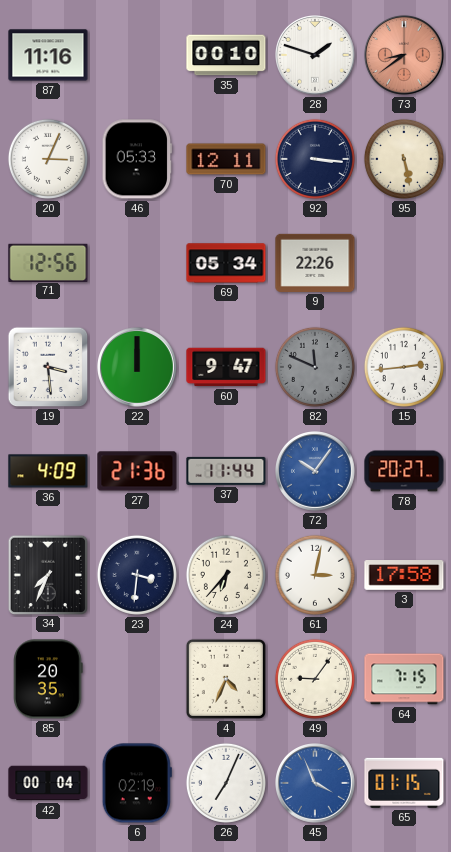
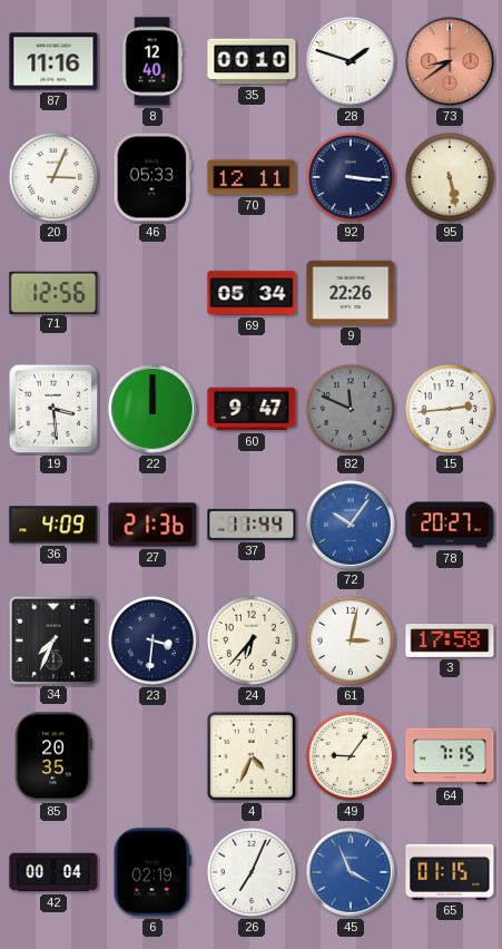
8: none -> 12:40
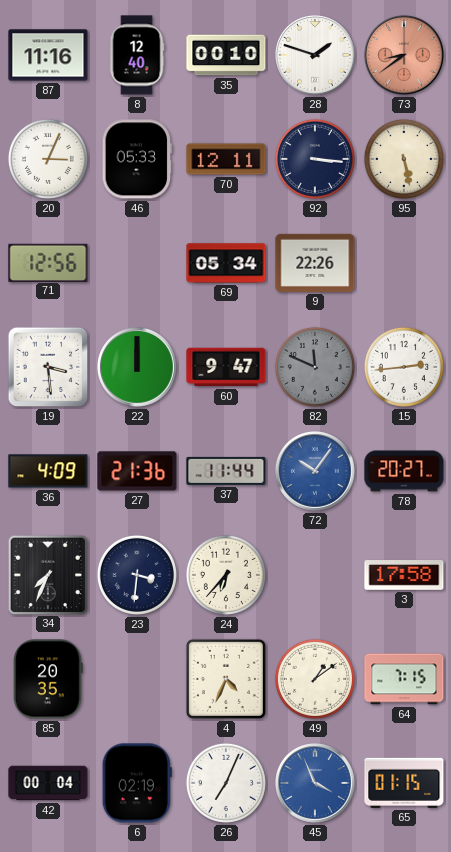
61: 3:02 -> none
49: 9:06 -> 1:09
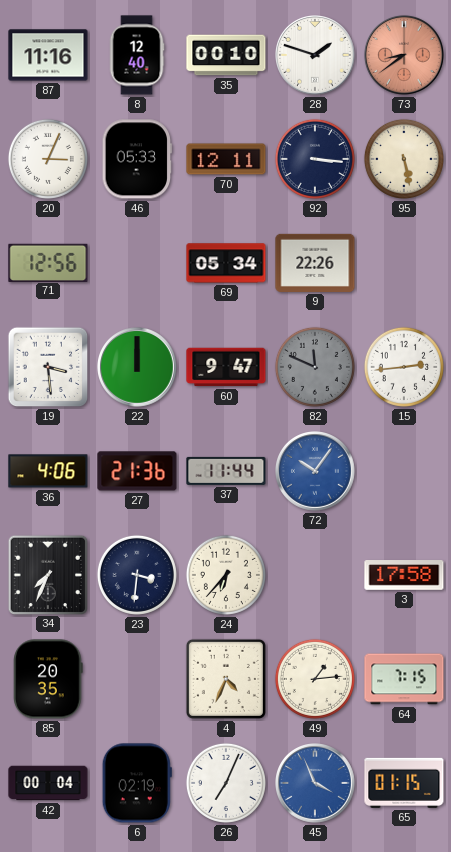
36: 4:09 -> 4:06
78: 20:27 -> none
49: 1:09 -> 1:14
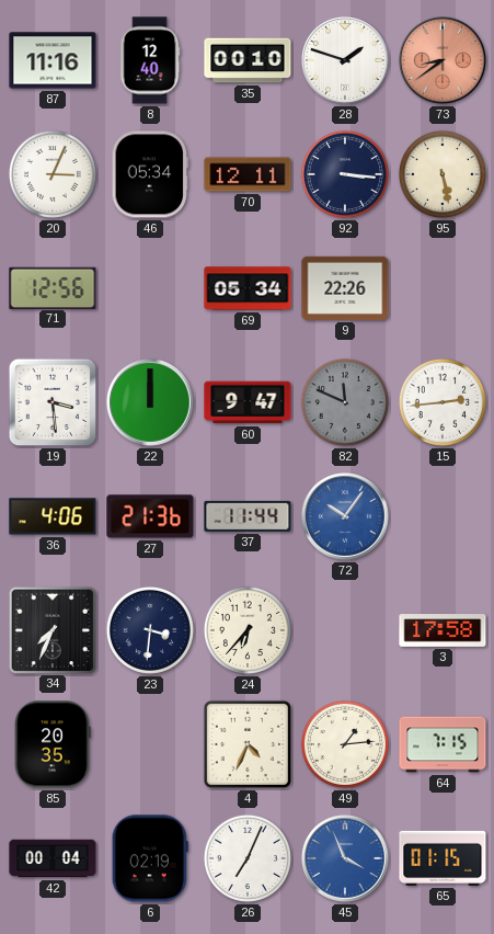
46: 05:33 -> 05:34
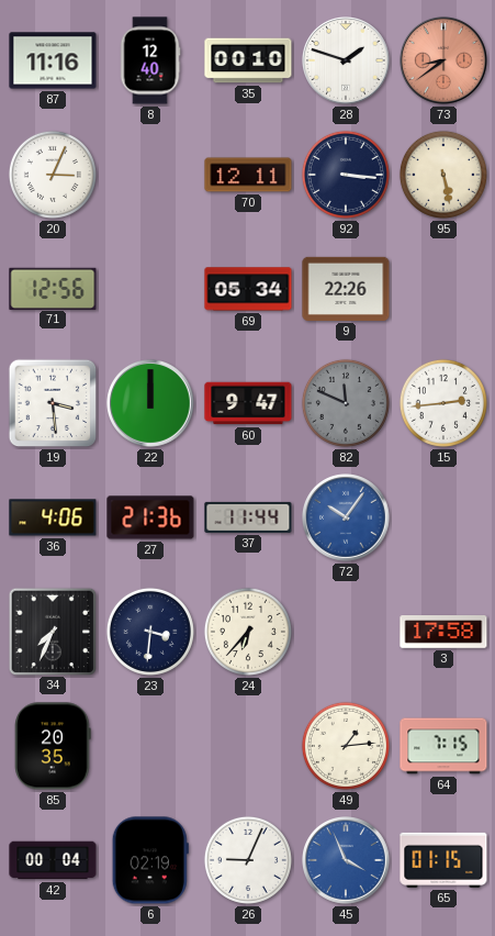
46: 05:34 -> none
4: 4:34 -> none
26: 7:04 -> 9:04
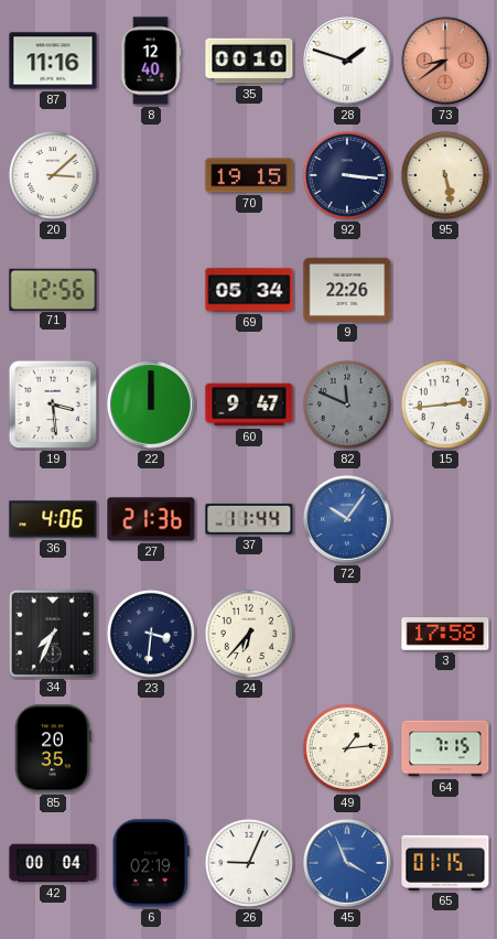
20: 3:04 -> 3:08
70: 12:11 -> 19:15
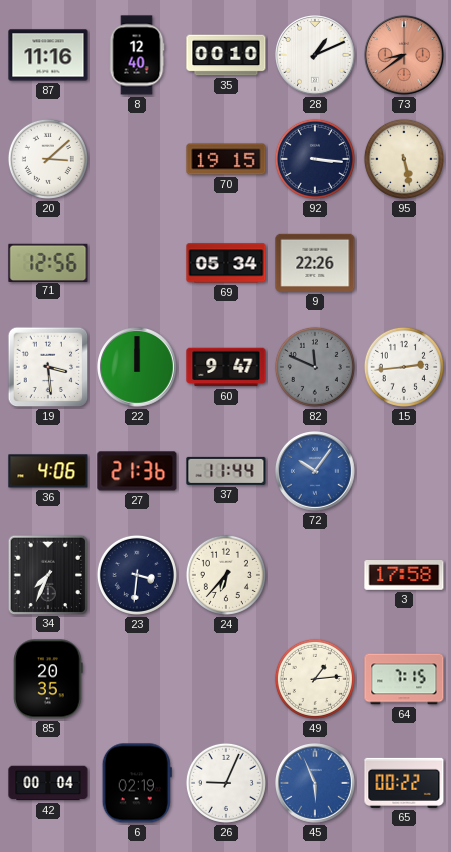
28: 1:48 -> 1:11
45: 3:56 -> 5:56
65: 01:15 -> 00:22
